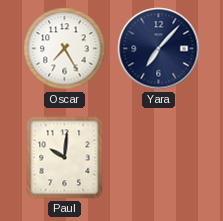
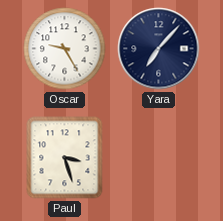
Oscar: 7:25 -> 9:25
Paul: 10:01 -> 3:27
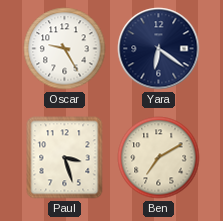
Yara: 7:07 -> 6:21
Ben: none -> 7:10
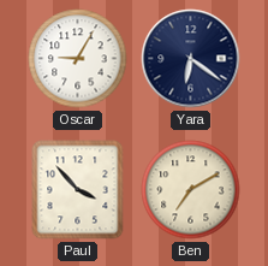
Oscar: 9:25 -> 9:05
Paul: 3:27 -> 3:53
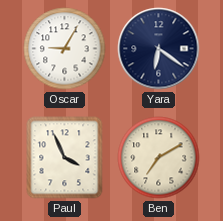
Paul: 3:53 -> 3:56
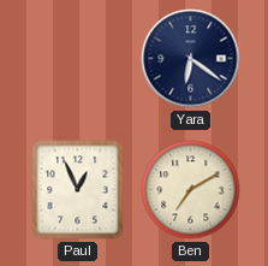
Oscar: 9:05 -> none
Paul: 3:56 -> 12:56
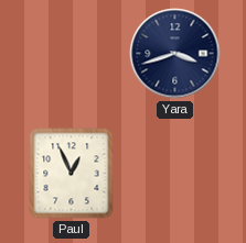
Yara: 6:21 -> 3:42
Ben: 7:10 -> none
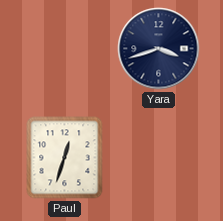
Paul: 12:56 -> 12:33
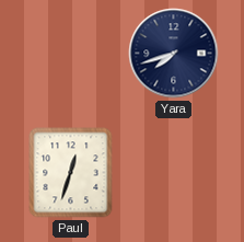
Yara: 3:42 -> 7:42
